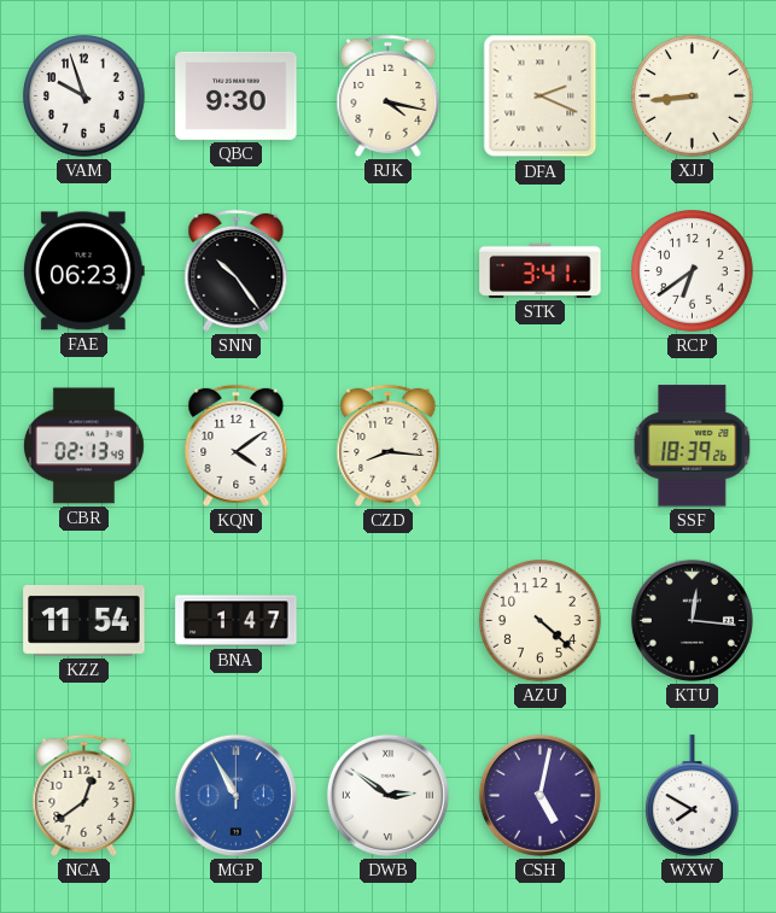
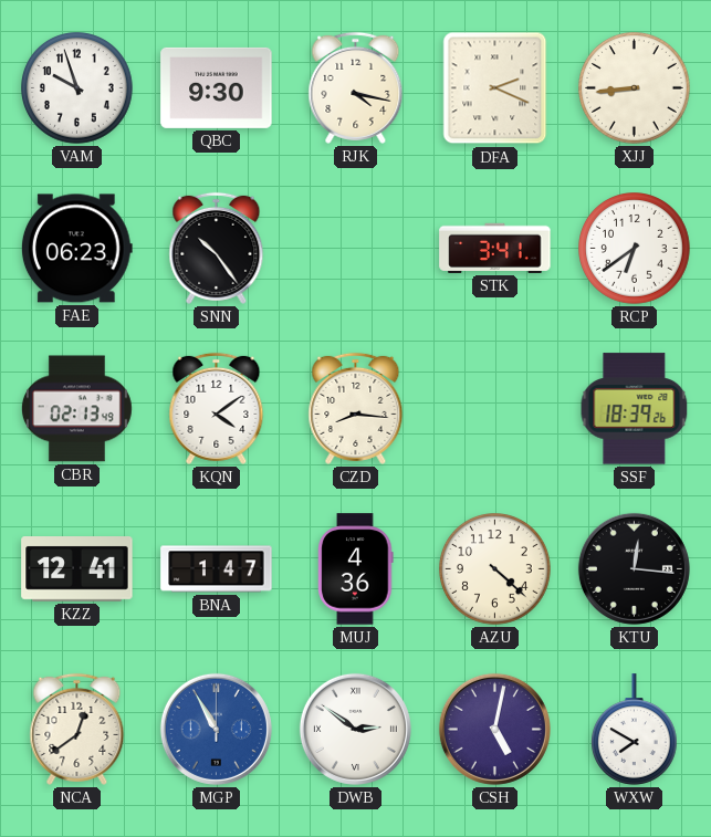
KZZ: 11:54 -> 12:41
MUJ: none -> 4:36
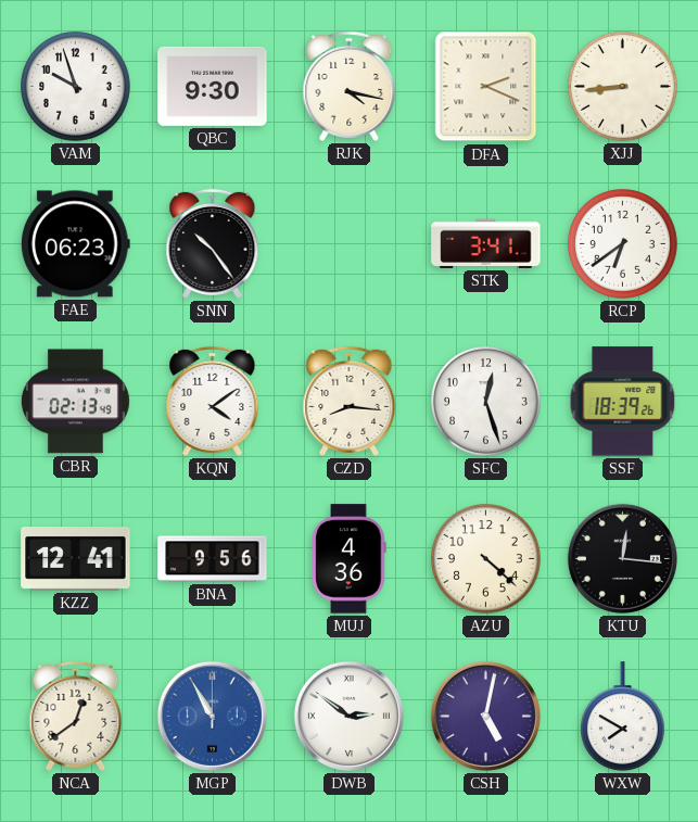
SFC: none -> 12:27
BNA: 1:47 -> 9:56
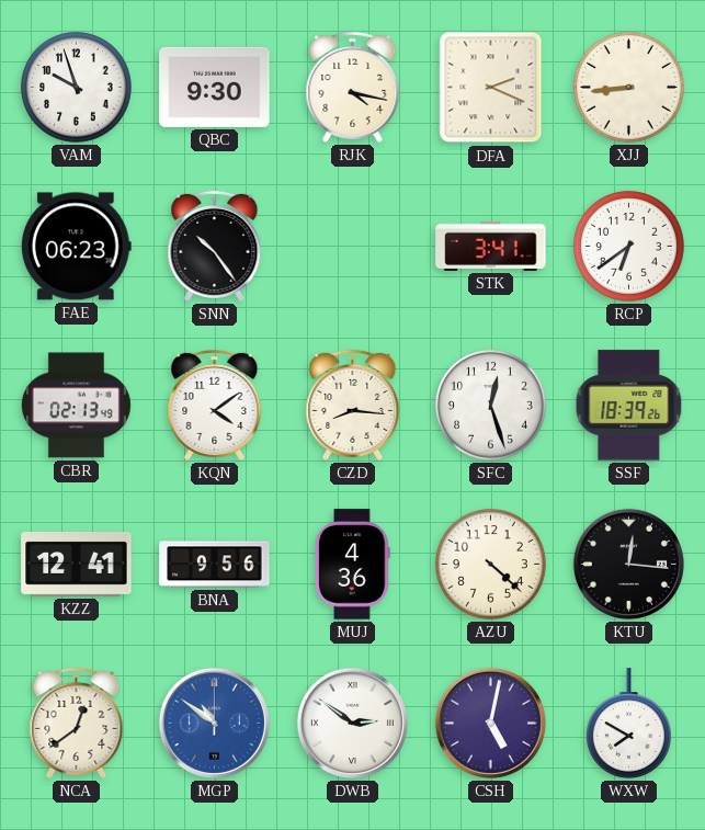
MGP: 10:55 -> 10:51
